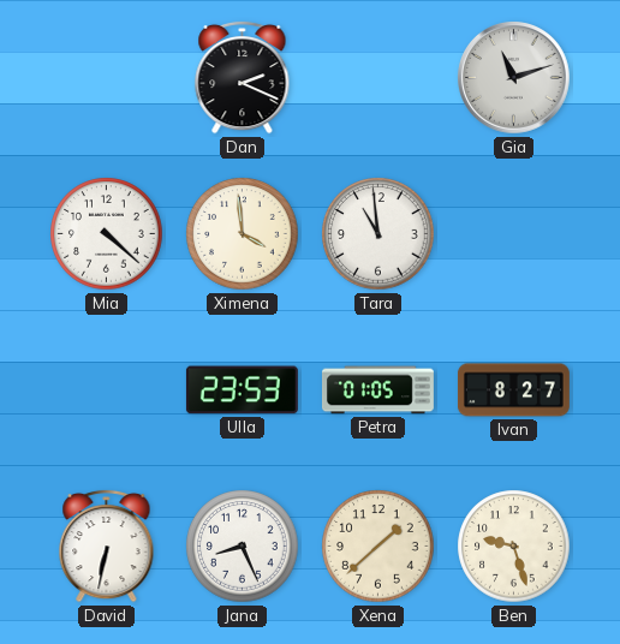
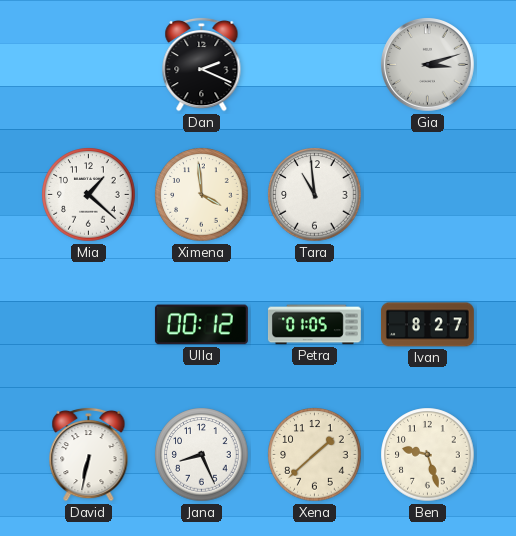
Gia: 11:12 -> 3:12
Mia: 4:22 -> 1:22
Ulla: 23:53 -> 00:12
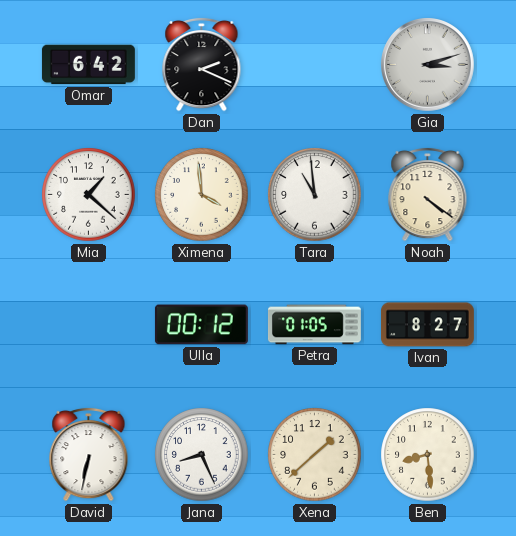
Omar: none -> 6:42
Noah: none -> 4:21
Ben: 9:27 -> 8:29
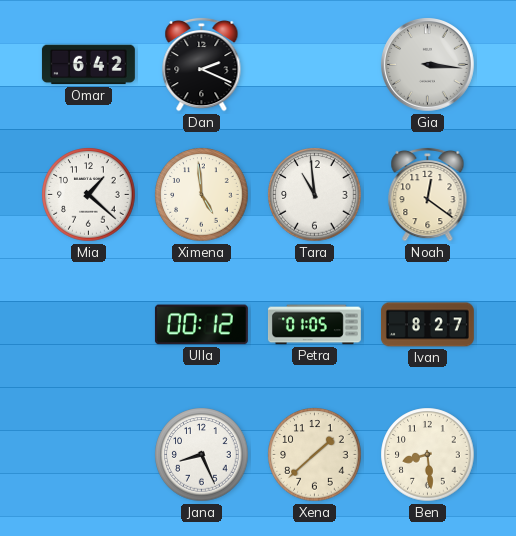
Gia: 3:12 -> 3:16
Ximena: 3:59 -> 4:59
Noah: 4:21 -> 12:21
David: 6:32 -> none
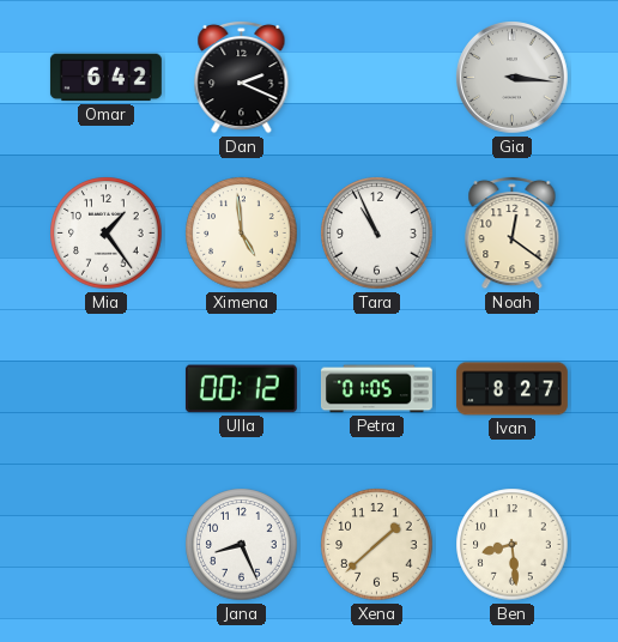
Mia: 1:22 -> 1:24
Tara: 10:59 -> 10:56
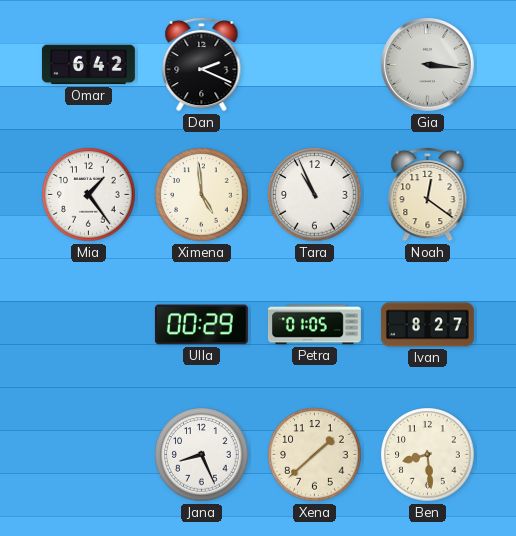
Ulla: 00:12 -> 00:29
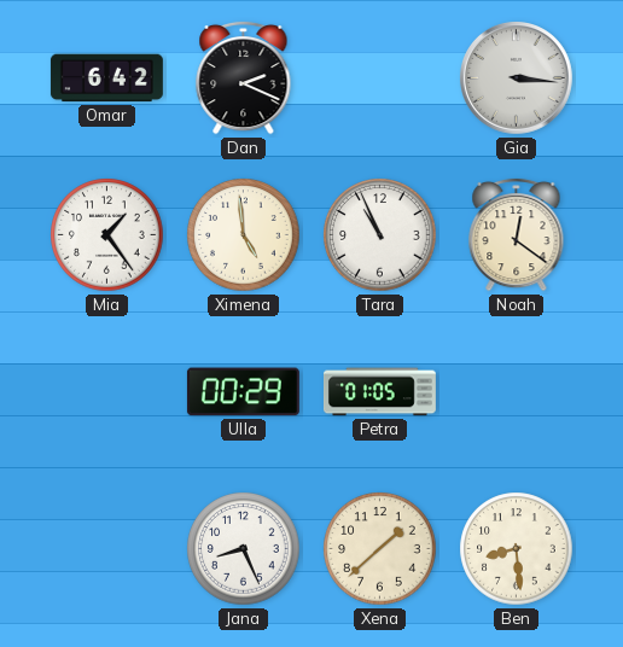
Ivan: 8:27 -> none
